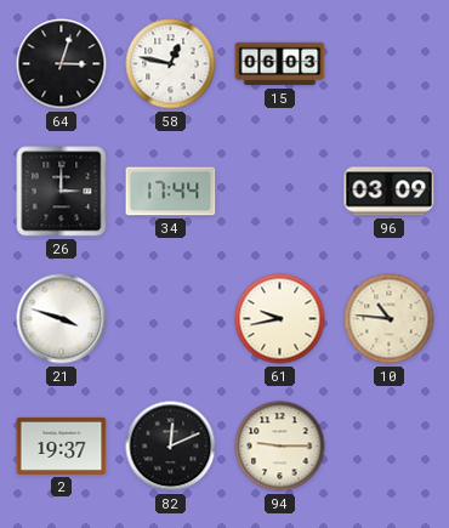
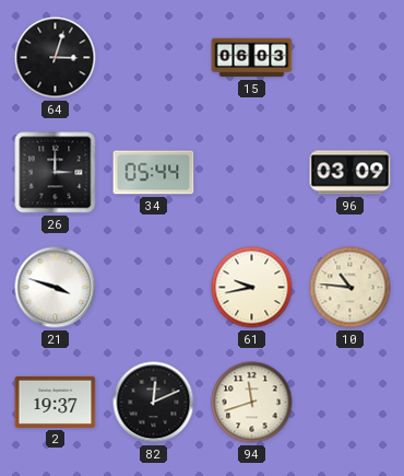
58: 12:47 -> none
34: 17:44 -> 05:44
94: 9:15 -> 11:42
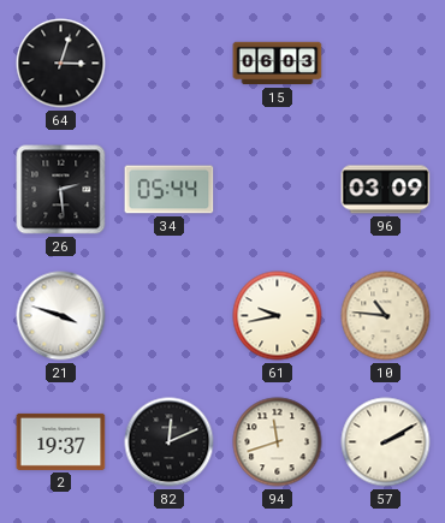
26: 3:00 -> 2:29
57: none -> 2:10
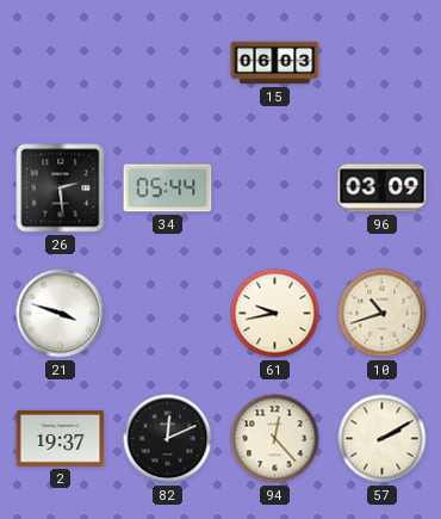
64: 3:03 -> none
10: 10:46 -> 10:42
94: 11:42 -> 12:23
